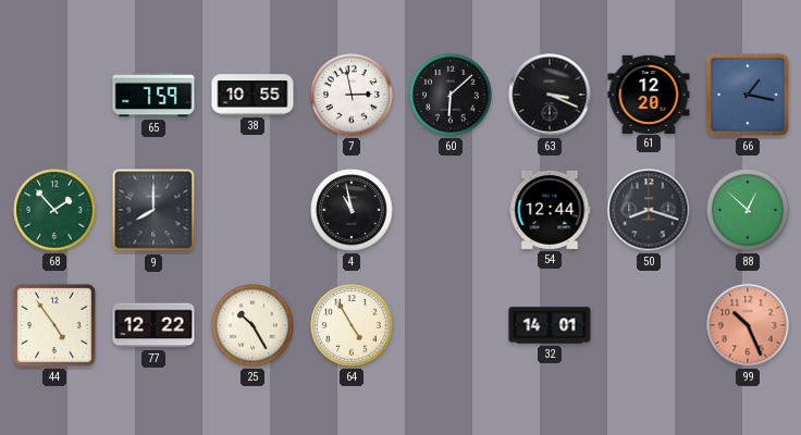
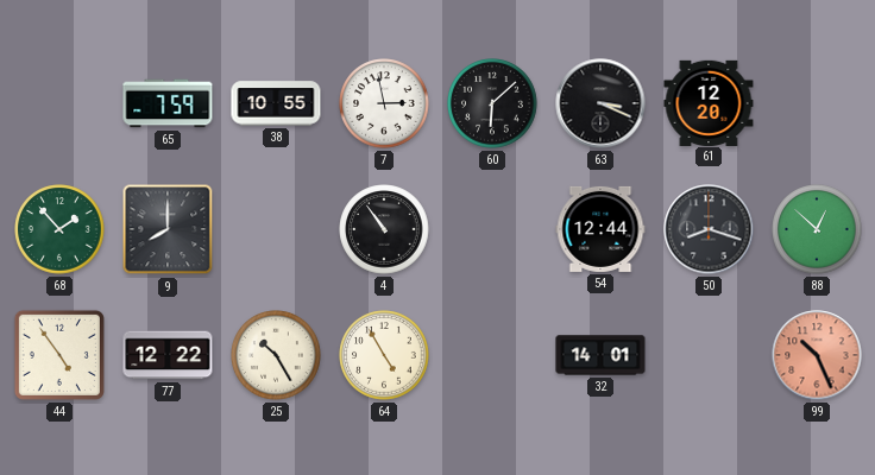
66: 1:17 -> none
4: 10:58 -> 10:54
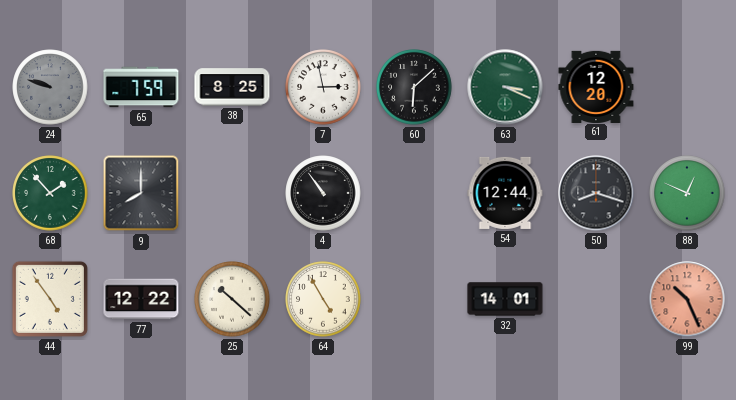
24: none -> 9:48
38: 10:55 -> 8:25
63 dial: black -> green
88: 12:52 -> 12:49
25: 10:25 -> 10:22
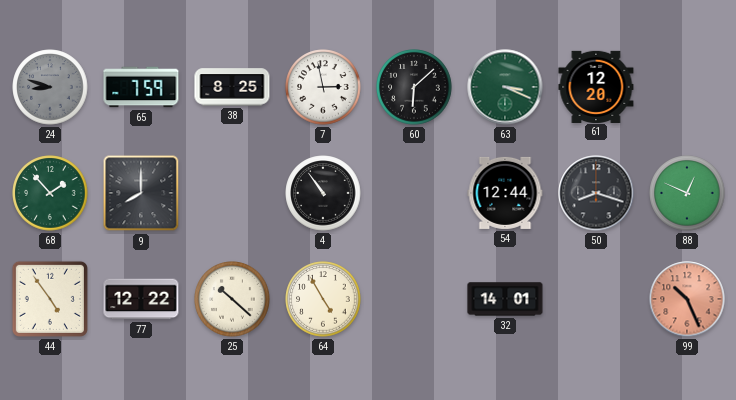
24: 9:48 -> 8:48
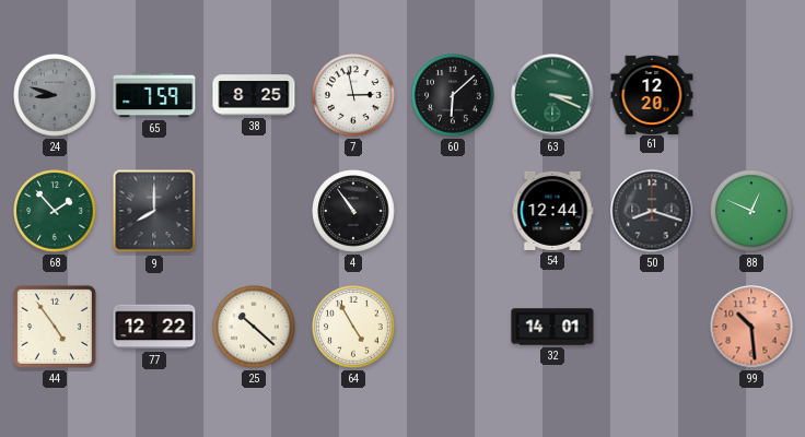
99: 10:26 -> 10:29
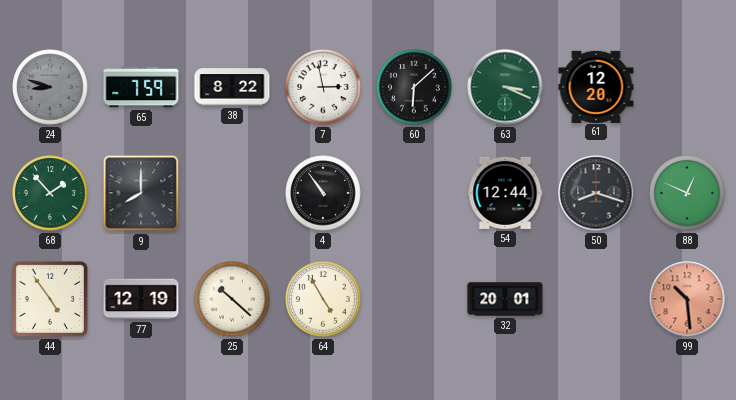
38: 8:25 -> 8:22
77: 12:22 -> 12:19
32: 14:01 -> 20:01
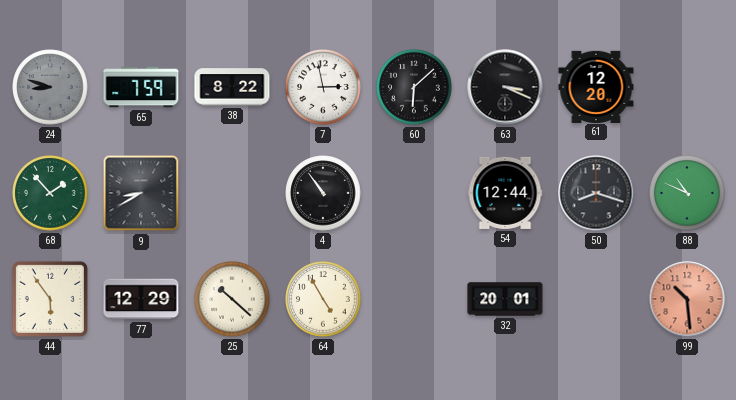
63 dial: green -> black
9: 8:00 -> 8:40
88: 12:49 -> 10:49
44: 4:54 -> 5:54
77: 12:19 -> 12:29
